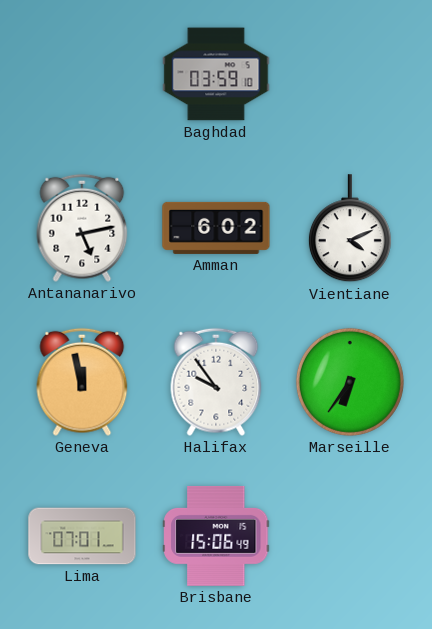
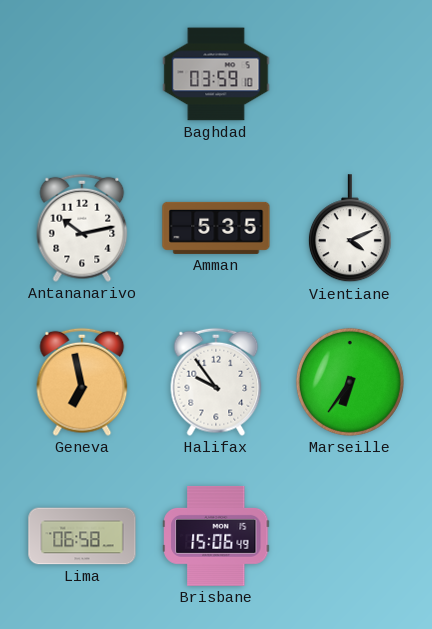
Antananarivo: 5:13 -> 10:13
Amman: 6:02 -> 5:35
Geneva: 11:58 -> 6:58
Lima: 07:01 -> 06:58
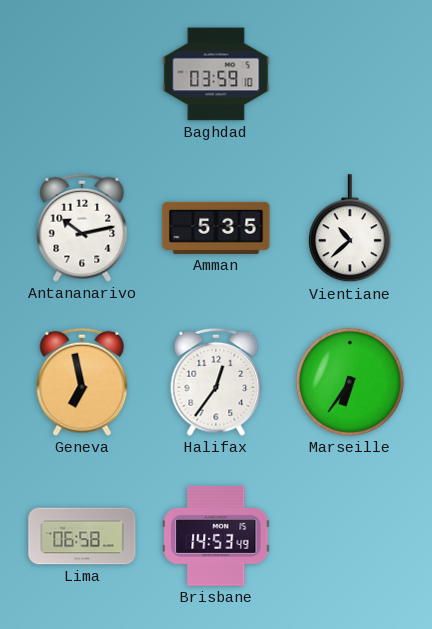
Vientiane: 4:11 -> 10:38
Halifax: 9:54 -> 12:36
Brisbane: 15:06 -> 14:53
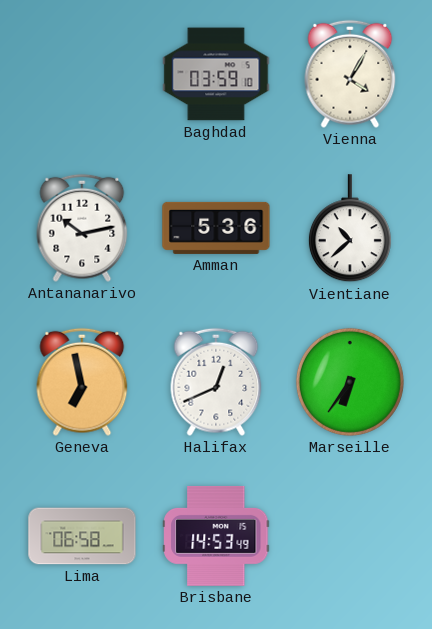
Vienna: none -> 4:05
Amman: 5:35 -> 5:36
Halifax: 12:36 -> 12:41
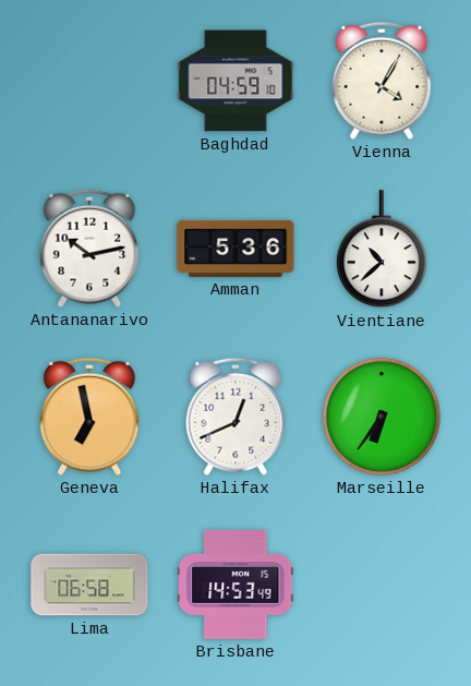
Baghdad: 03:59 -> 04:59
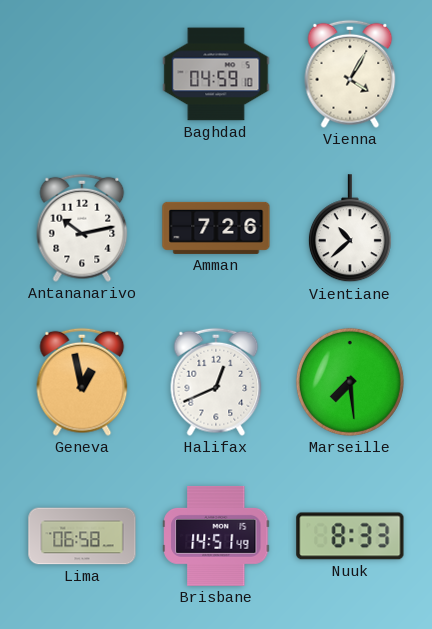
Amman: 5:36 -> 7:26
Geneva: 6:58 -> 12:58
Marseille: 6:36 -> 7:29
Brisbane: 14:53 -> 14:51
Nuuk: none -> 8:33
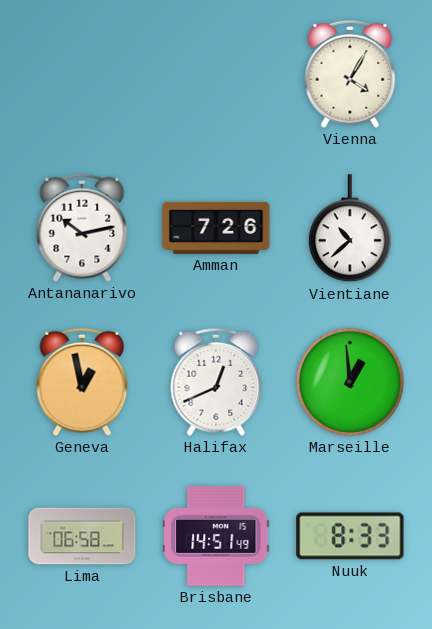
Baghdad: 04:59 -> none
Marseille: 7:29 -> 12:59
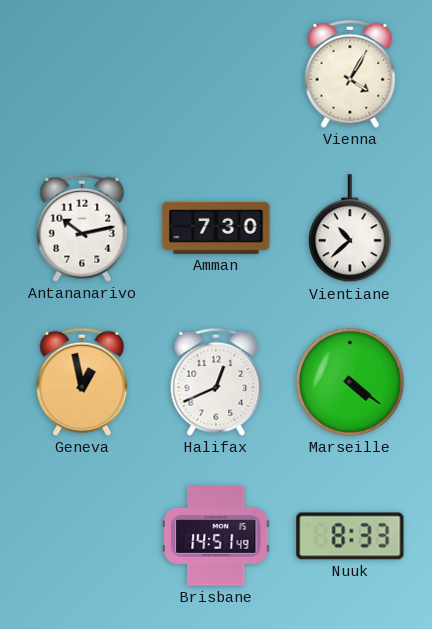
Amman: 7:26 -> 7:30
Marseille: 12:59 -> 4:21
Lima: 06:58 -> none
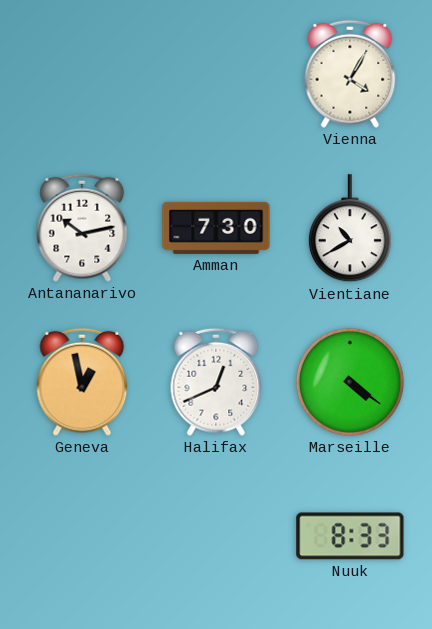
Vientiane: 10:38 -> 10:40
Brisbane: 14:51 -> none
